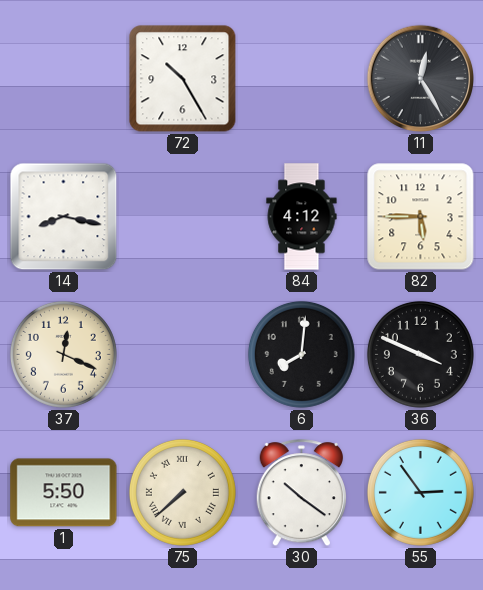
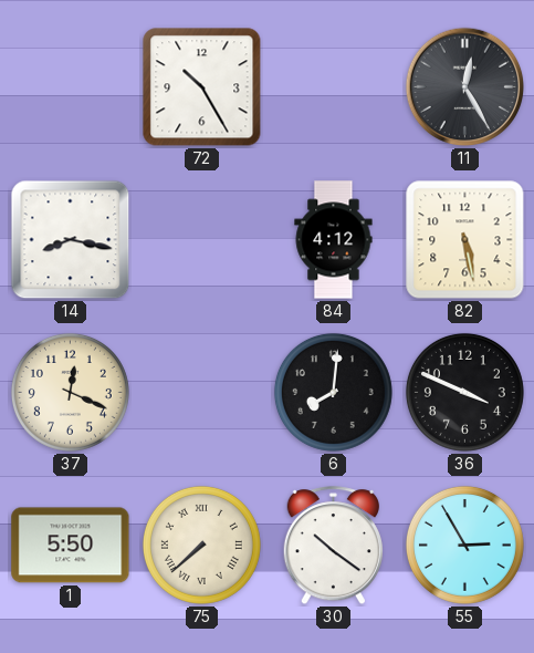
82: 5:45 -> 5:28
55: 2:54 -> 2:55
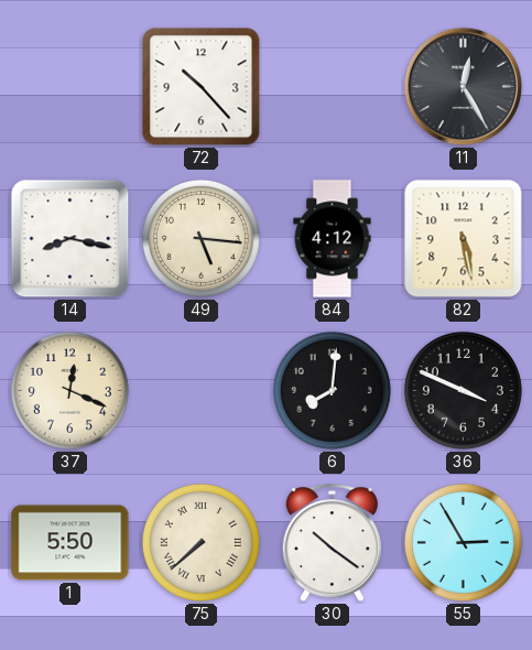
72: 10:25 -> 10:23
49: none -> 5:16
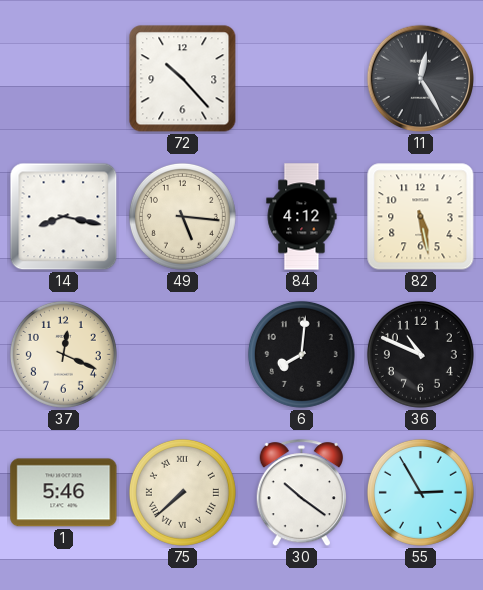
36: 3:49 -> 10:49
1: 5:50 -> 5:46
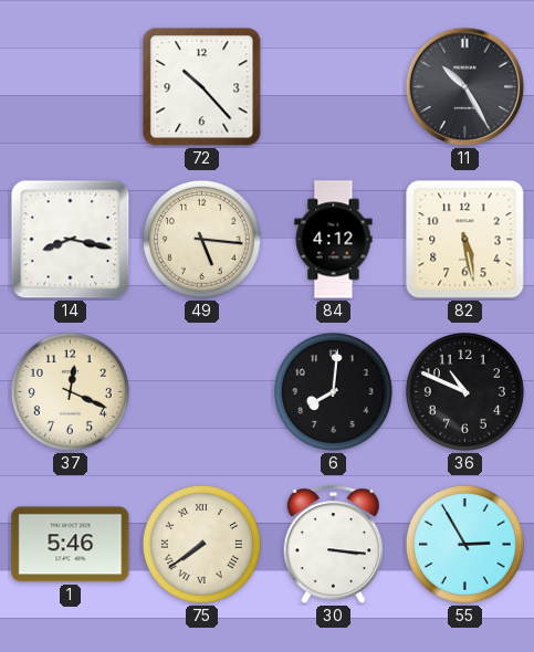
11: 12:25 -> 10:25
75: 7:38 -> 7:39
30: 10:21 -> 3:16
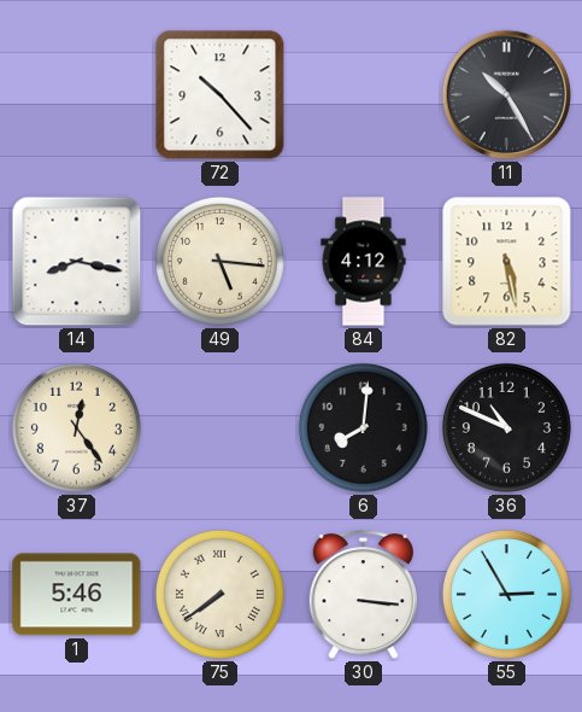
37: 12:19 -> 12:24
